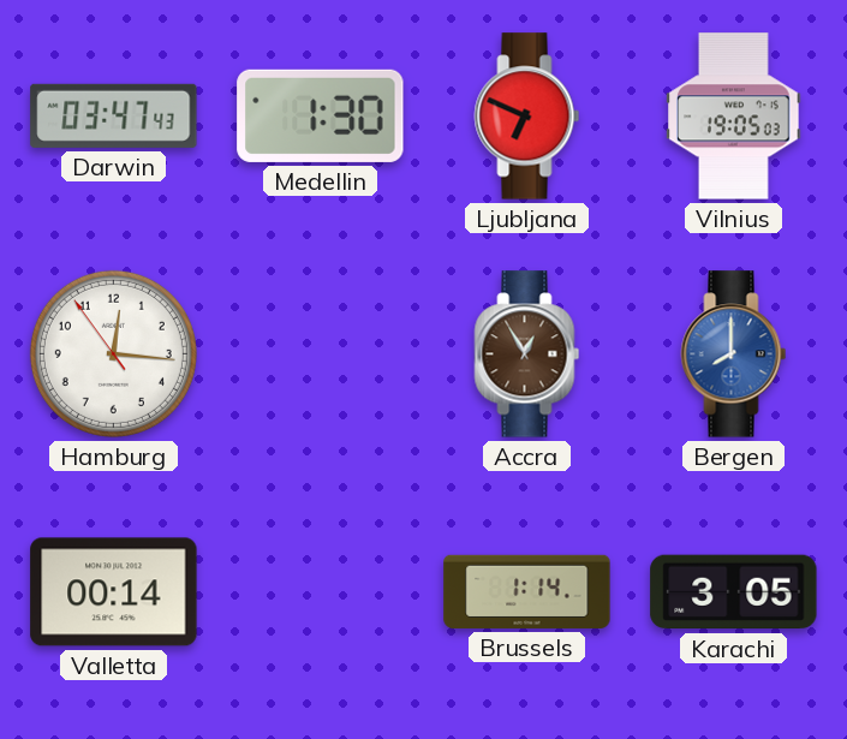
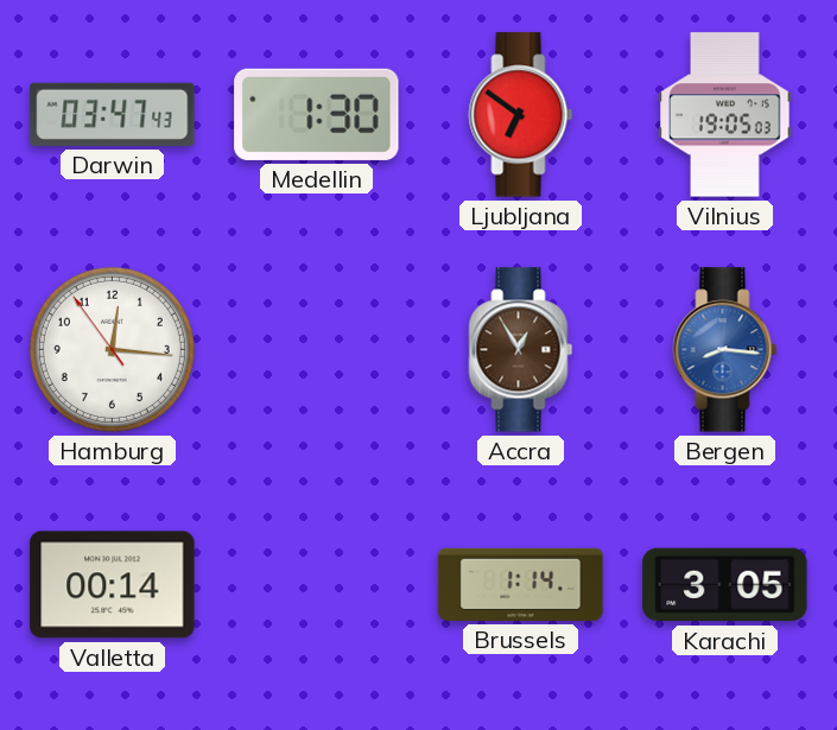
Ljubljana: 6:49 -> 6:51
Bergen: 8:00 -> 8:16
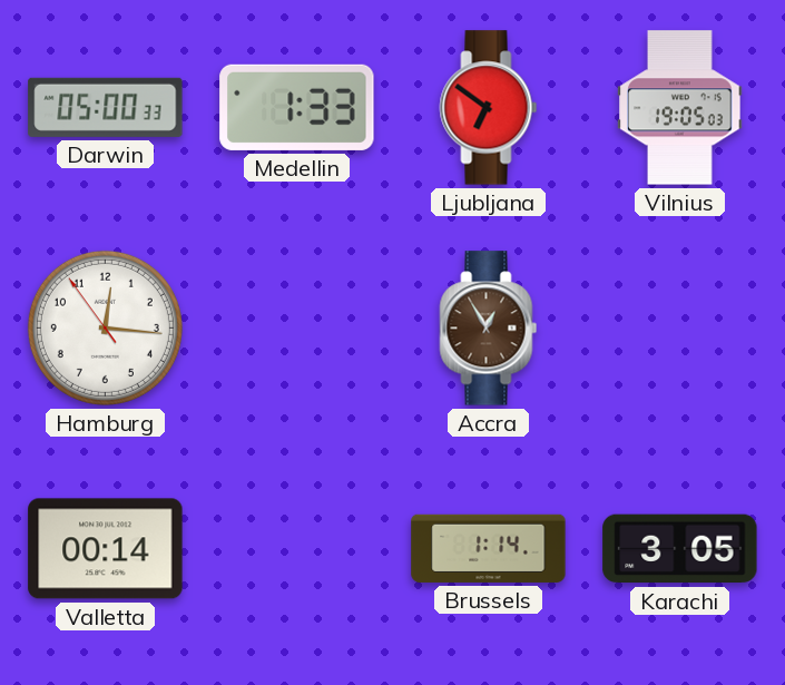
Darwin: 03:47 -> 05:00
Medellin: 1:30 -> 1:33
Bergen: 8:16 -> none
